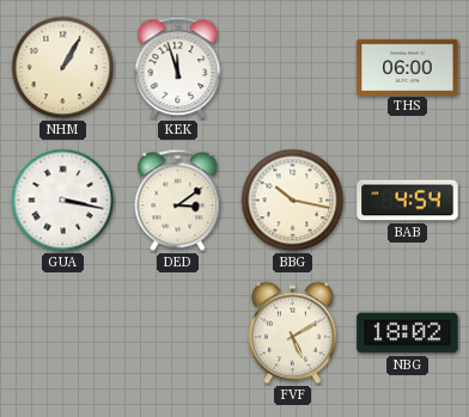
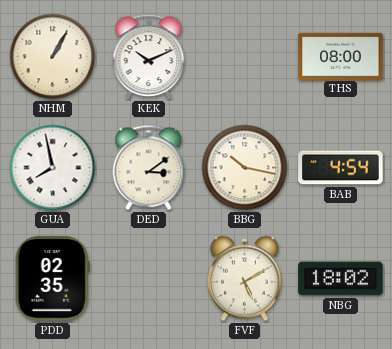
KEK: 11:57 -> 10:11
THS: 06:00 -> 08:00
GUA: 3:17 -> 7:58
PDD: none -> 02:35
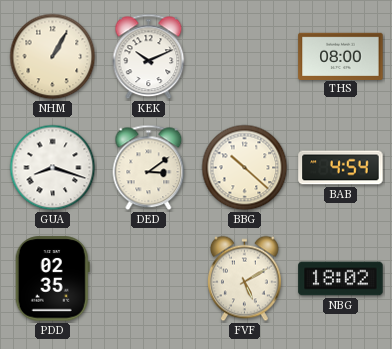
GUA: 7:58 -> 8:18
BBG: 10:17 -> 10:22
